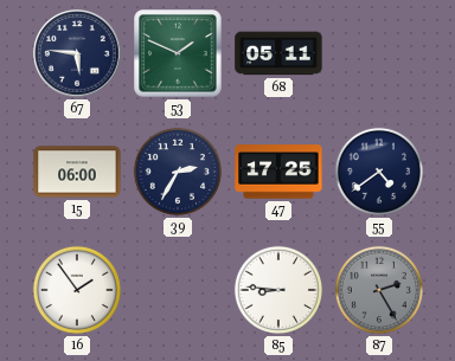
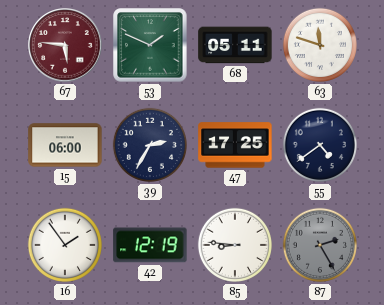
67 dial: navy -> burgundy
63: none -> 11:48
42: none -> 12:19
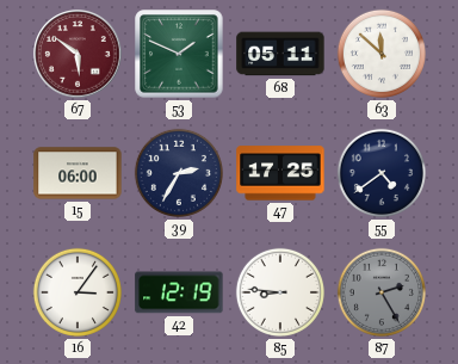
67: 5:46 -> 5:51
63: 11:48 -> 11:52
16: 1:54 -> 3:06
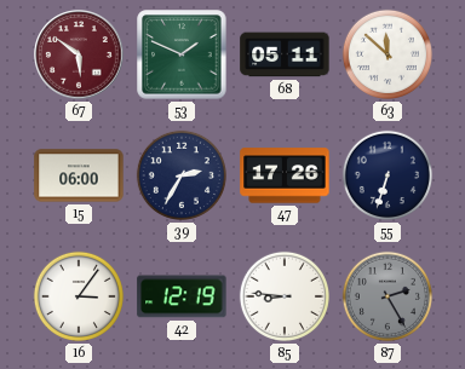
47: 17:25 -> 17:26
55: 4:39 -> 6:33
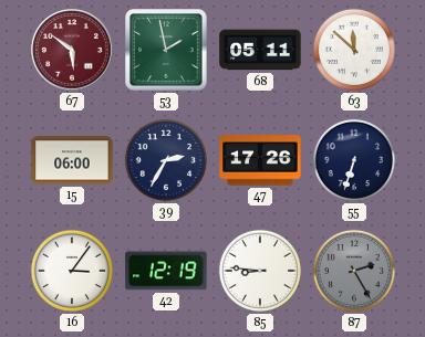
53: 1:49 -> 1:58
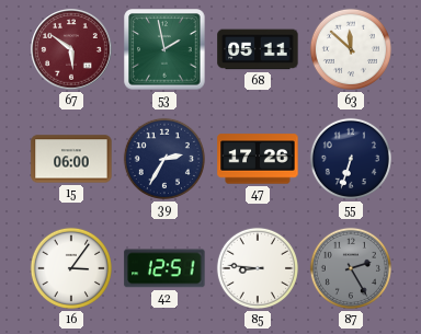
42: 12:19 -> 12:51
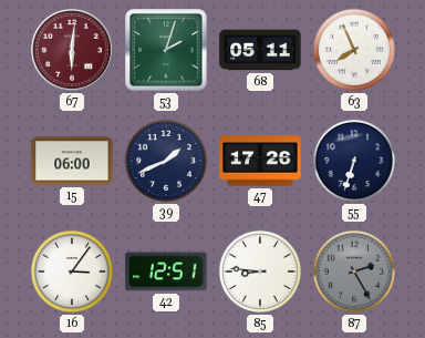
67: 5:51 -> 6:01
53: 1:58 -> 2:03
63: 11:52 -> 7:56
39: 2:35 -> 1:41
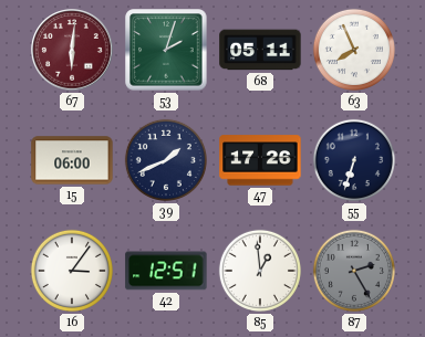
85: 8:46 -> 12:59
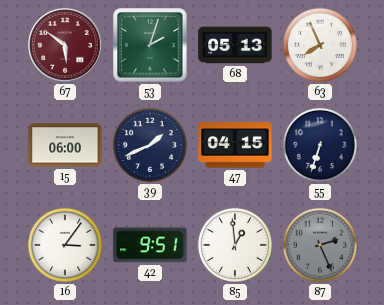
67: 6:01 -> 5:51
68: 05:11 -> 05:13
47: 17:26 -> 04:15
42: 12:51 -> 9:51
87: 2:25 -> 2:26
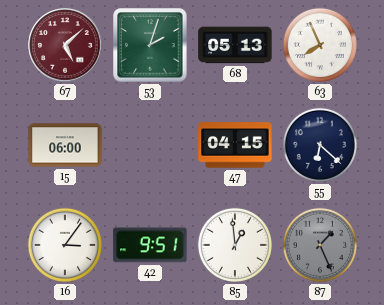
67: 5:51 -> 5:08
39: 1:41 -> none
55: 6:33 -> 6:22
87: 2:26 -> 1:26
